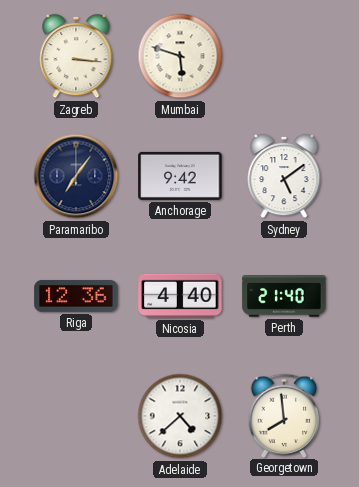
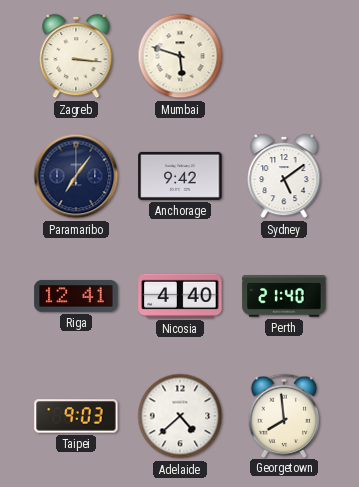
Riga: 12:36 -> 12:41
Taipei: none -> 9:03
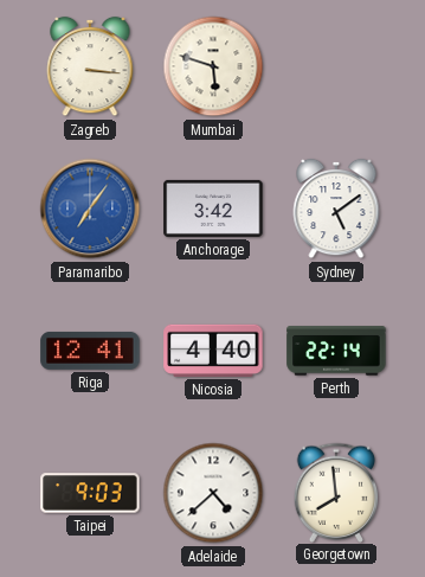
Paramaribo dial: navy -> blue
Anchorage: 9:42 -> 3:42
Perth: 21:40 -> 22:14
